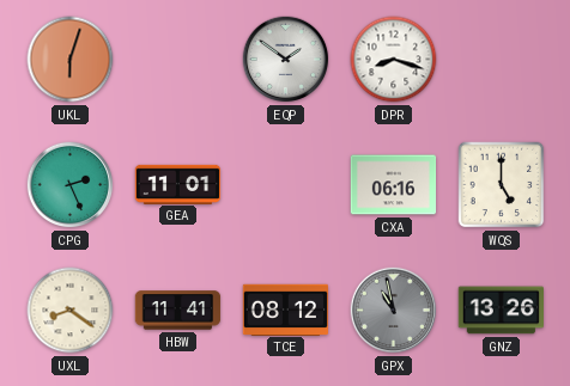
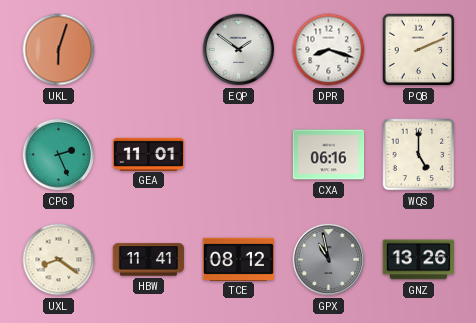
PQB: none -> 2:11
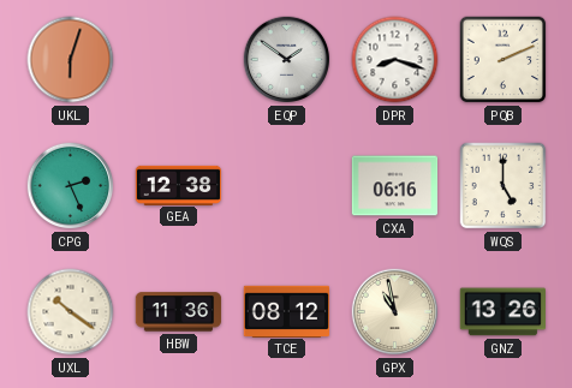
GEA: 11:01 -> 12:38
UXL: 8:21 -> 10:21
HBW: 11:41 -> 11:36
GPX dial: grey -> cream
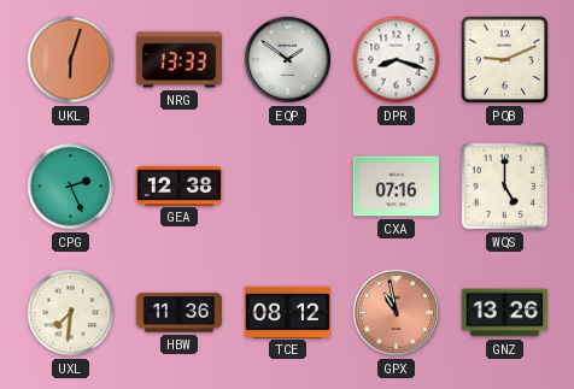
NRG: none -> 13:33
PQB: 2:11 -> 9:11
CXA: 06:16 -> 07:16
UXL: 10:21 -> 7:31
GPX dial: cream -> salmon
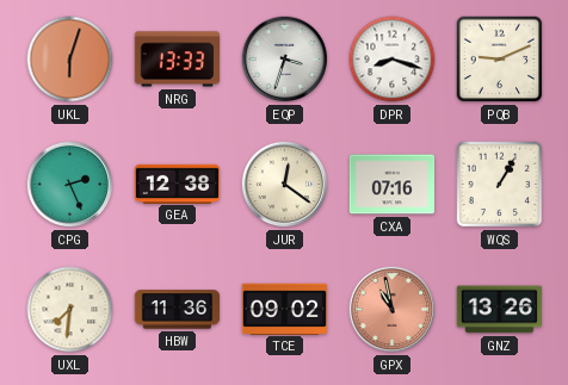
EQP: 1:51 -> 3:33
JUR: none -> 12:21
WQS: 5:00 -> 1:05
TCE: 08:12 -> 09:02
